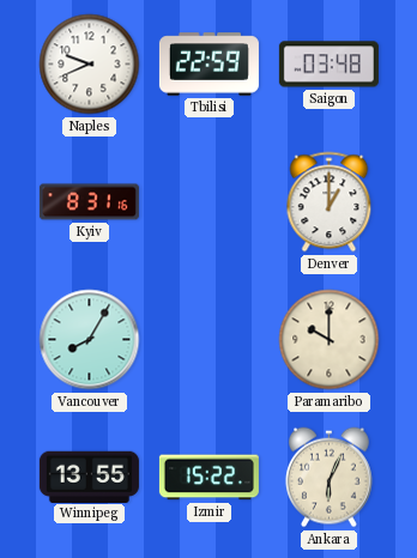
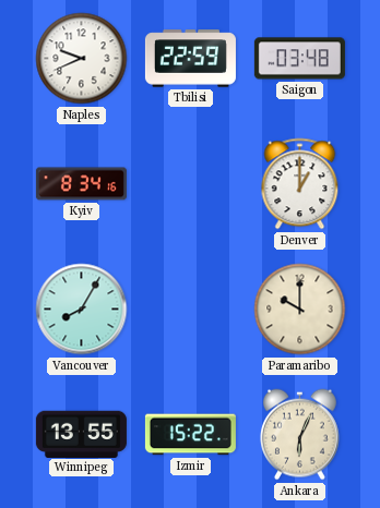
Kyiv: 8:31 -> 8:34
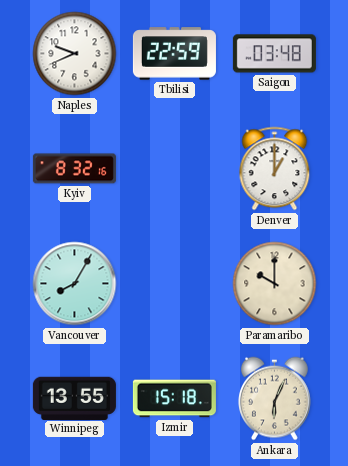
Kyiv: 8:34 -> 8:32
Izmir: 15:22 -> 15:18
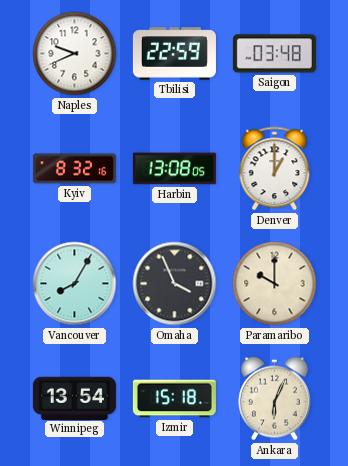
Harbin: none -> 13:08
Omaha: none -> 3:56
Winnipeg: 13:55 -> 13:54
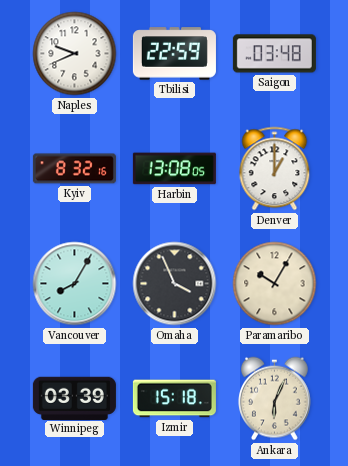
Paramaribo: 10:00 -> 10:05
Winnipeg: 13:54 -> 03:39
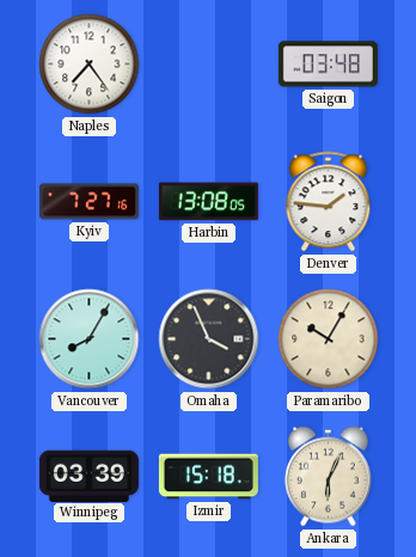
Naples: 9:41 -> 7:24
Tbilisi: 22:59 -> none
Kyiv: 8:32 -> 7:27
Denver: 1:00 -> 1:46
